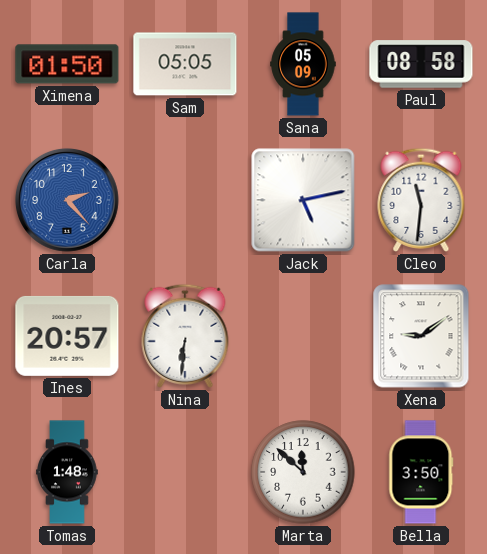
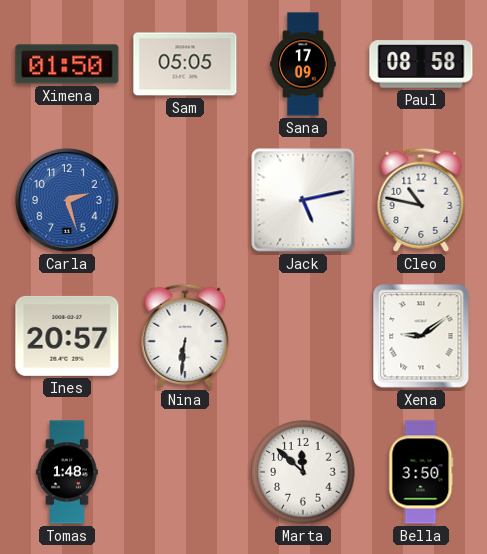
Sana: 05:09 -> 17:09
Carla: 2:23 -> 2:27
Cleo: 11:31 -> 10:47
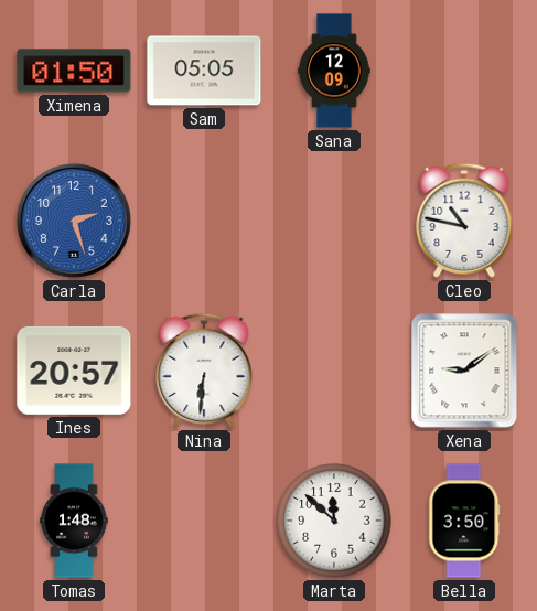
Sana: 17:09 -> 12:09
Paul: 08:58 -> none
Jack: 5:13 -> none
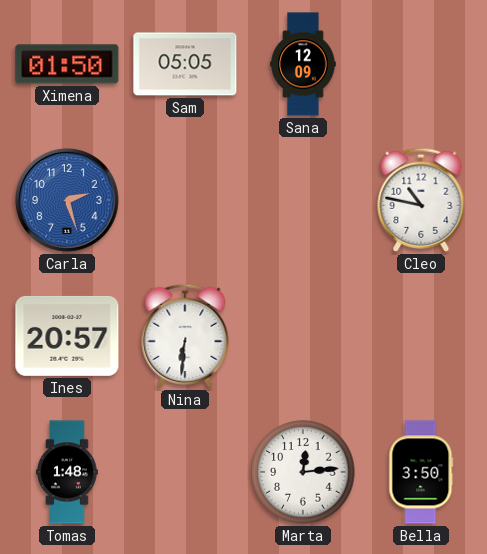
Xena: 9:09 -> none
Marta: 11:52 -> 12:14
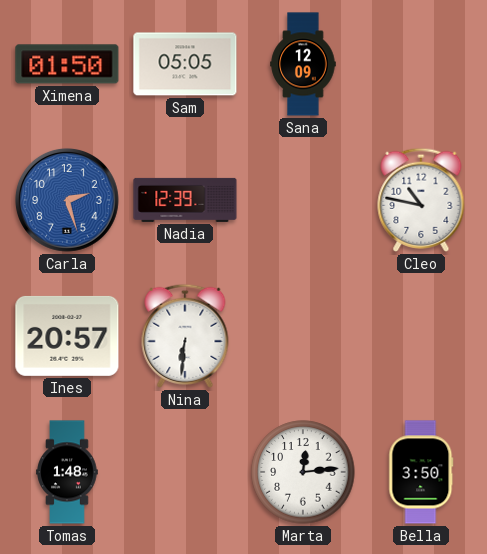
Nadia: none -> 12:39
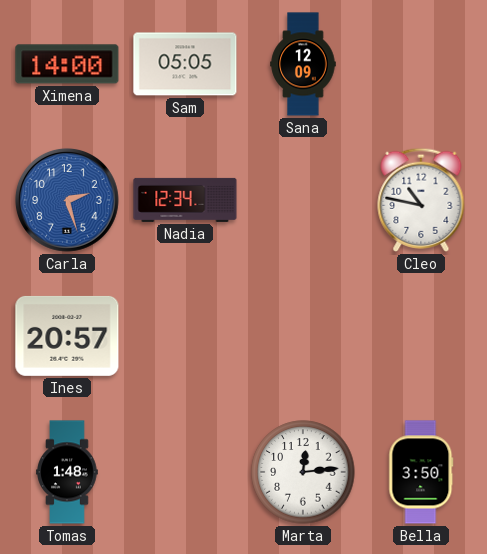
Ximena: 01:50 -> 14:00
Nadia: 12:39 -> 12:34
Nina: 6:31 -> none
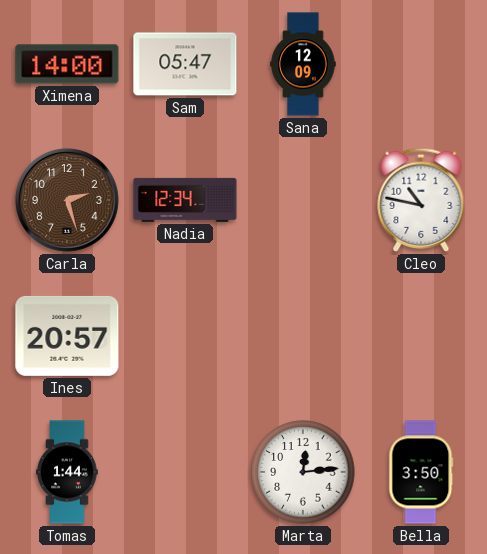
Sam: 05:05 -> 05:47
Carla dial: blue -> brown
Tomas: 1:48 -> 1:44
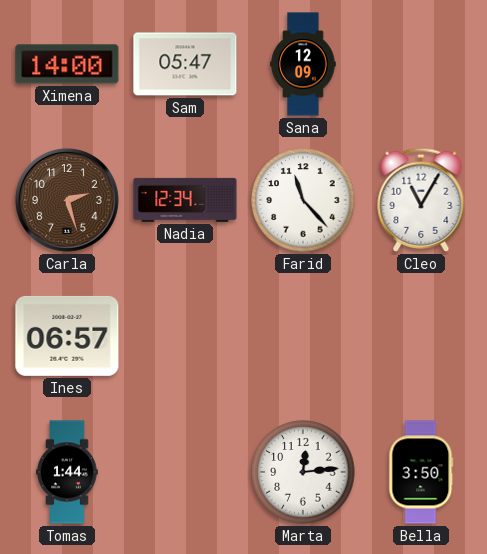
Farid: none -> 11:23
Cleo: 10:47 -> 11:05
Ines: 20:57 -> 06:57
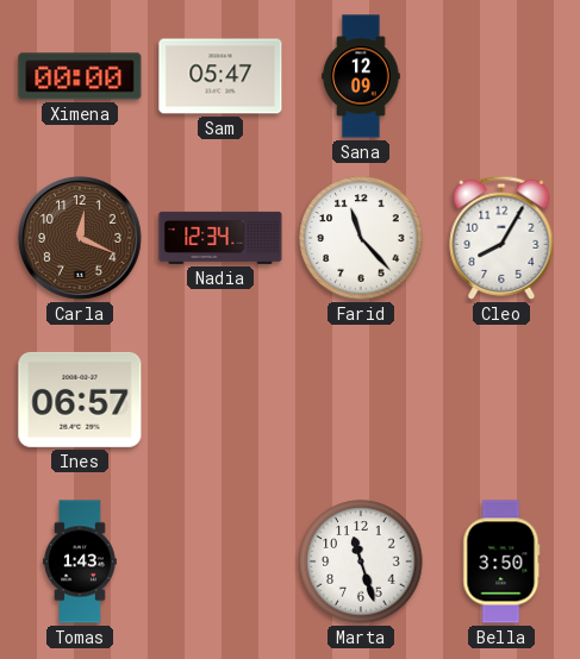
Ximena: 14:00 -> 00:00
Carla: 2:27 -> 12:19
Cleo: 11:05 -> 8:05
Tomas: 1:44 -> 1:43
Marta: 12:14 -> 11:27
